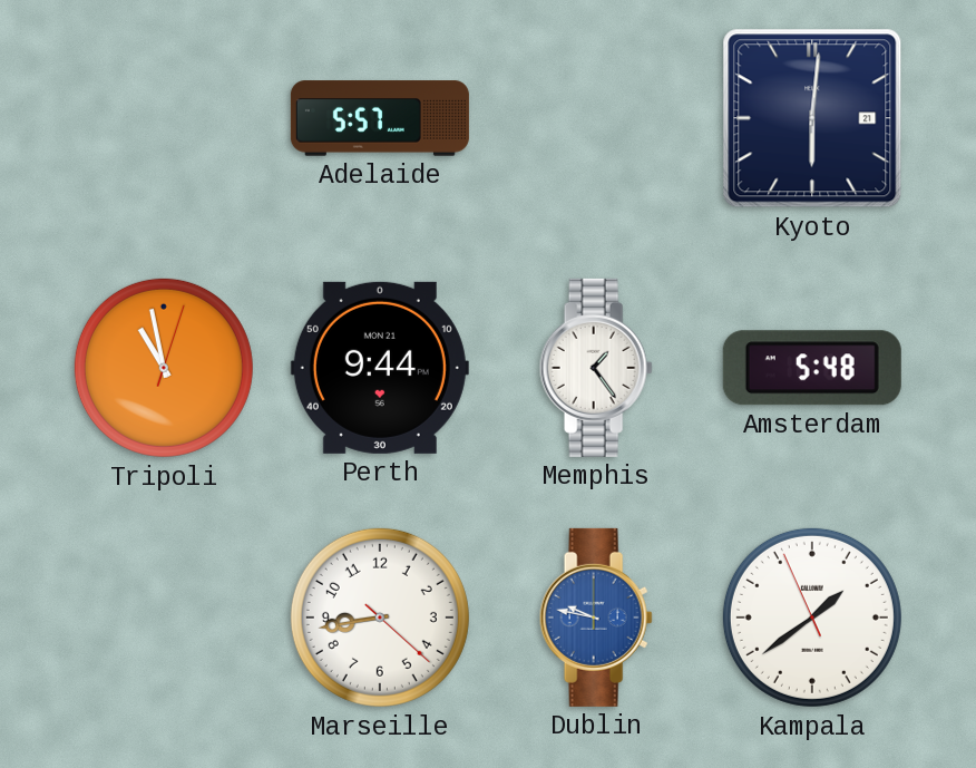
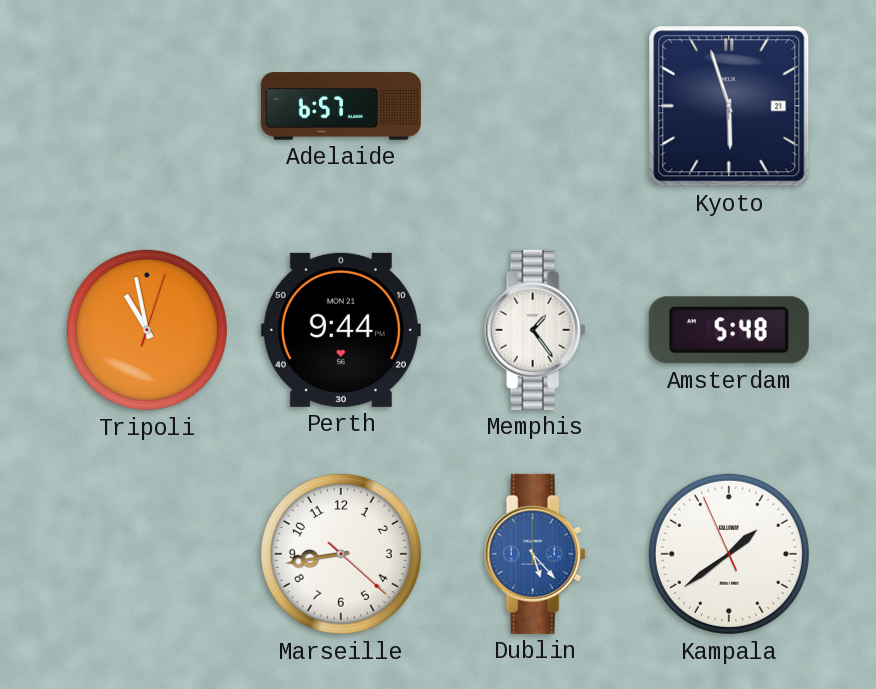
Adelaide: 5:57 -> 6:57
Kyoto: 6:01 -> 5:57
Dublin: 9:47 -> 5:23
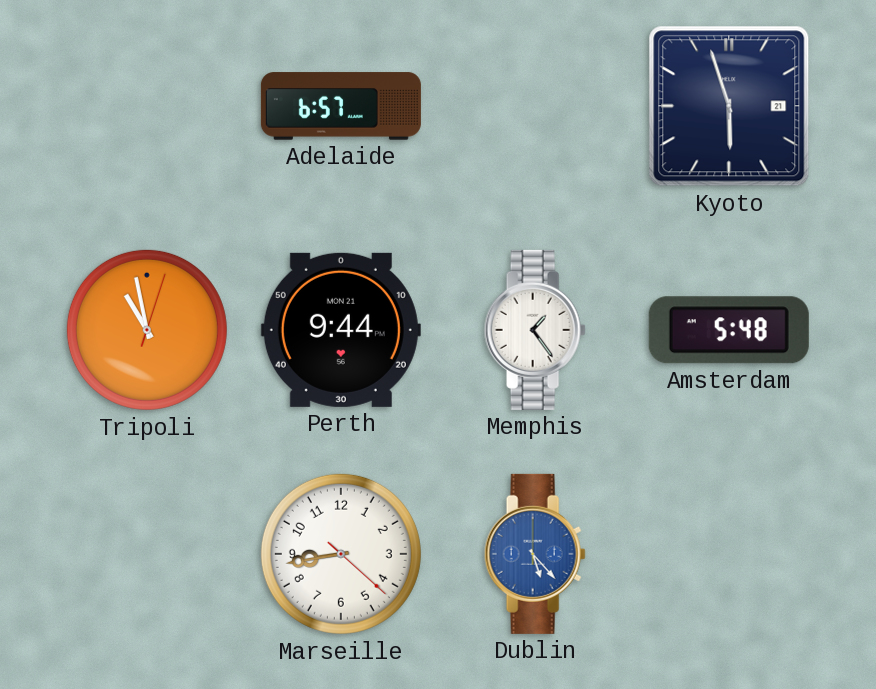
Kampala: 1:38 -> none
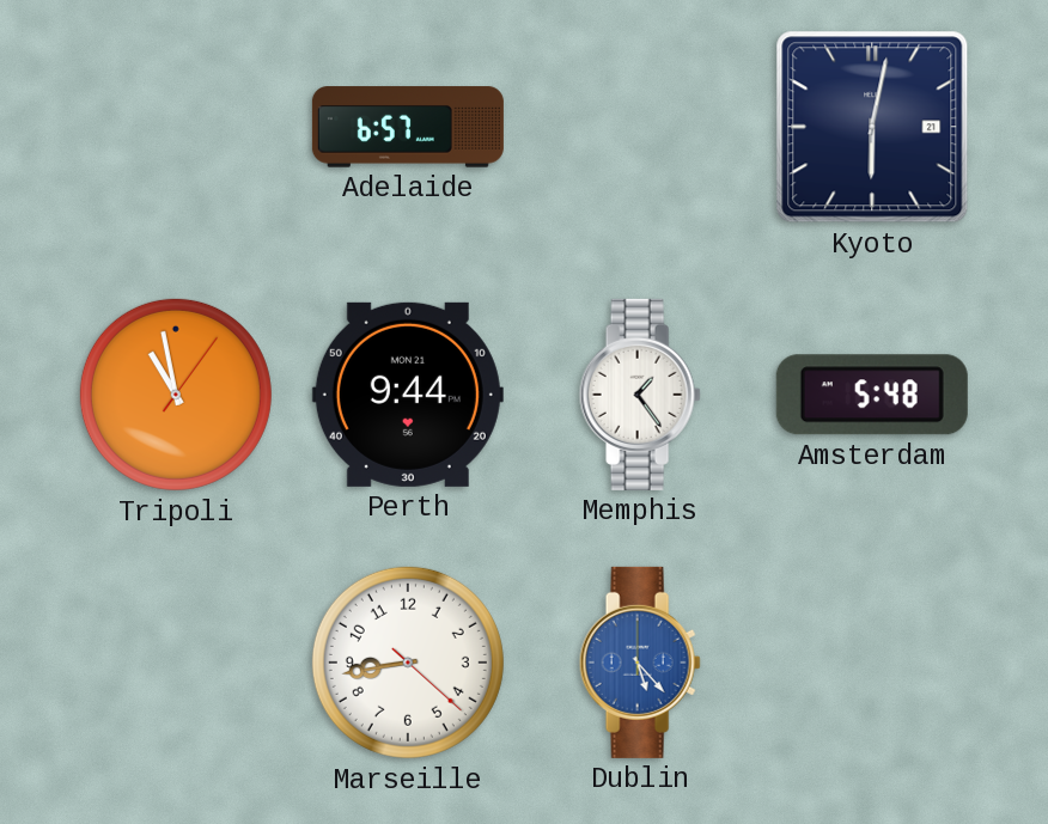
Kyoto: 5:57 -> 6:02
Tripoli: 10:58:03 -> 10:58:06
